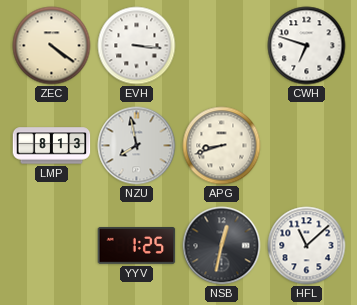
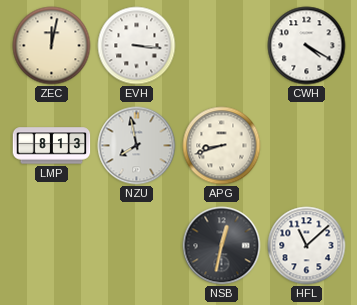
ZEC: 4:21 -> 12:02
CWH: 6:48 -> 4:20
YYV: 1:25 -> none
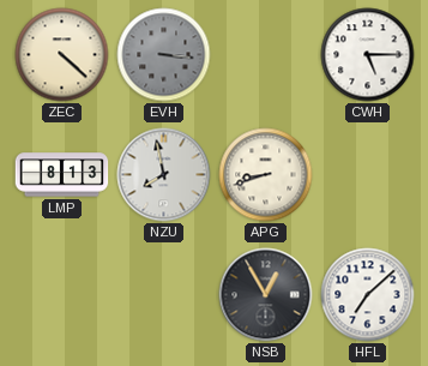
ZEC: 12:02 -> 4:22
EVH dial: white -> grey
CWH: 4:20 -> 5:15
NSB: 12:32 -> 12:55
HFL: 11:08 -> 7:08
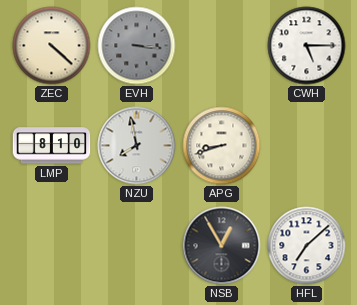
LMP: 8:13 -> 8:10
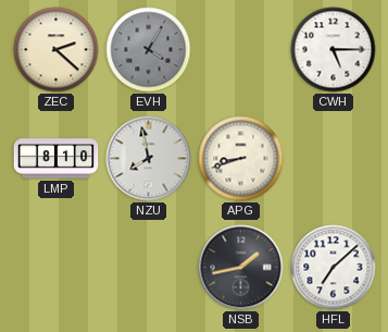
ZEC: 4:22 -> 2:22
EVH: 3:16 -> 4:05
NSB: 12:55 -> 1:43
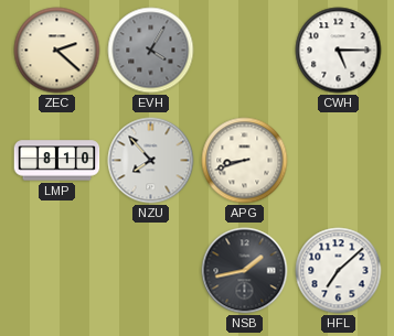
NZU: 7:58 -> 7:53
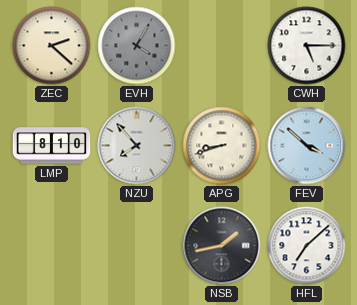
FEV: none -> 3:52
